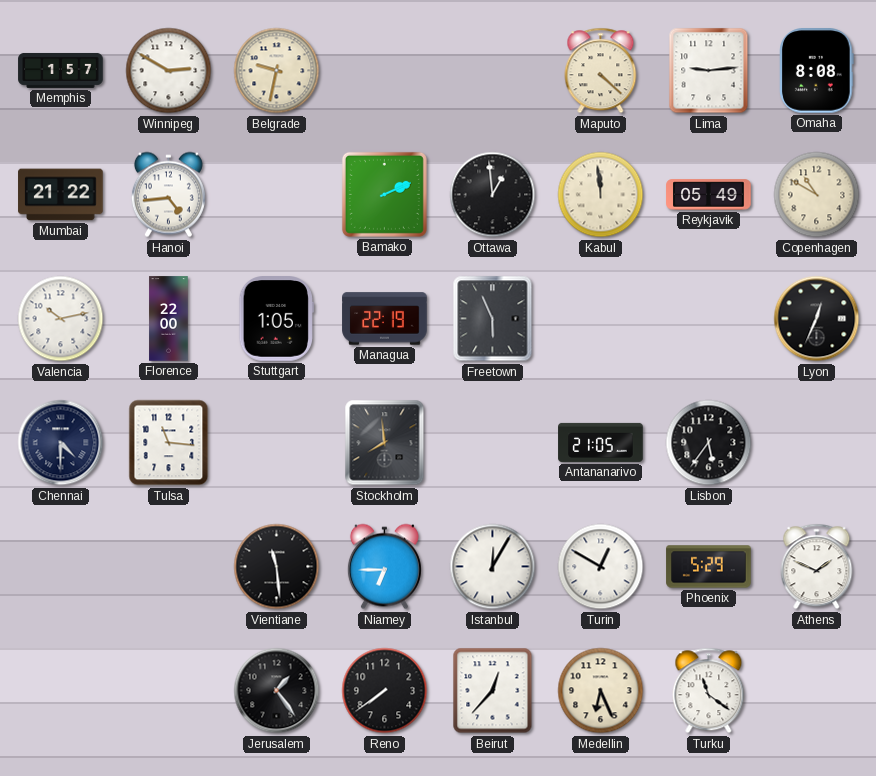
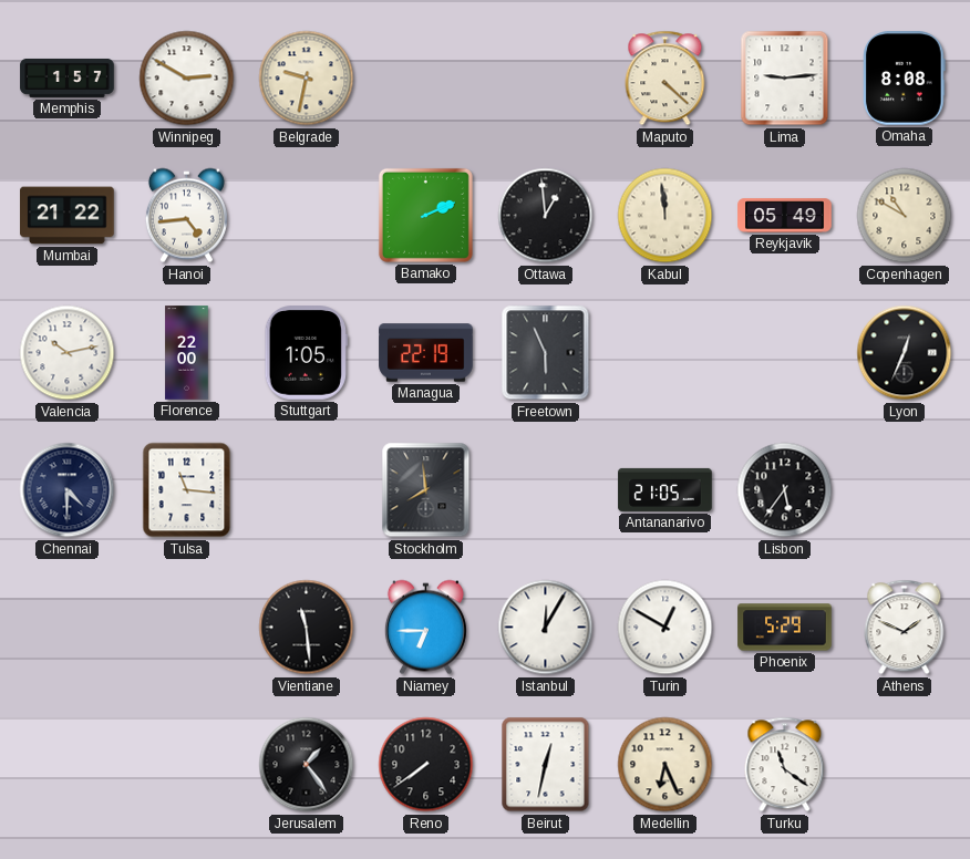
Beirut: 12:37 -> 12:32
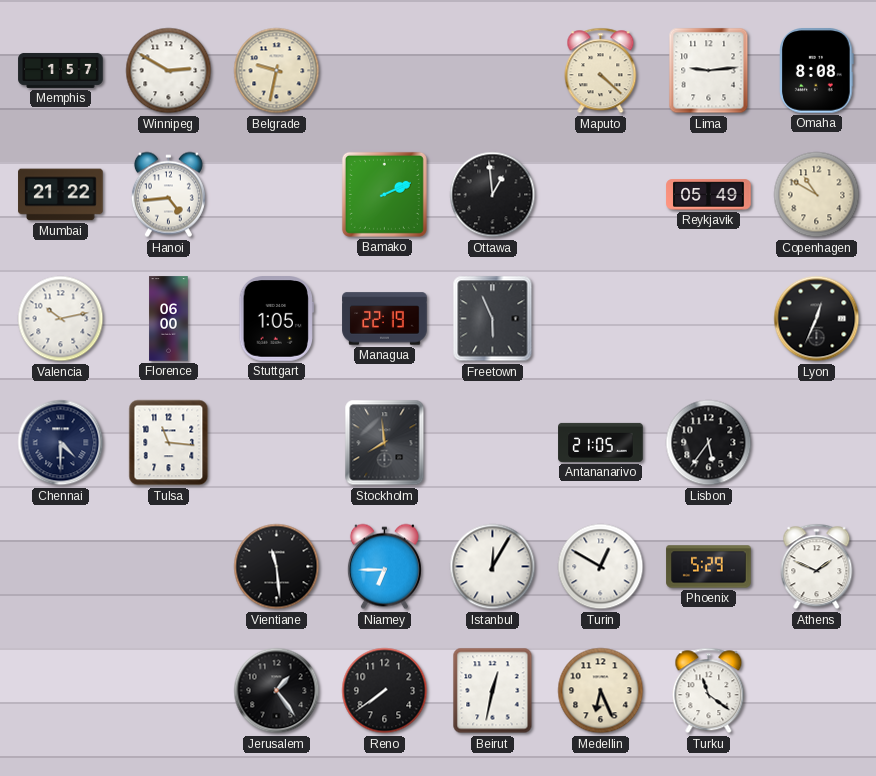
Kabul: 11:59 -> none
Florence: 22:00 -> 06:00
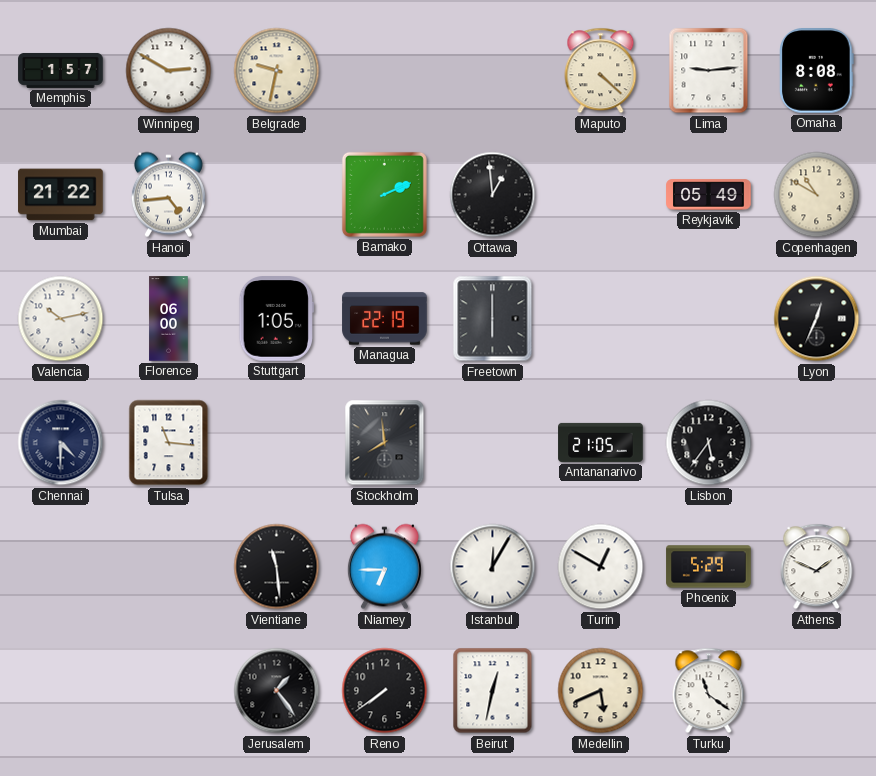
Freetown: 5:56 -> 6:00
Medellin: 6:26 -> 5:41
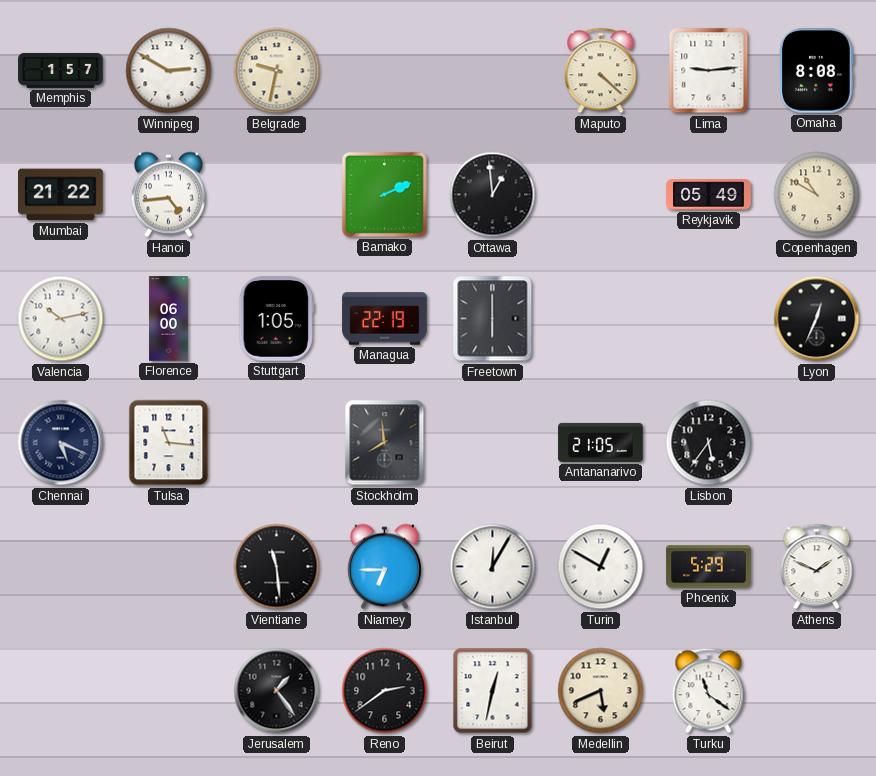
Chennai: 4:30 -> 5:19
Reno: 7:39 -> 2:39
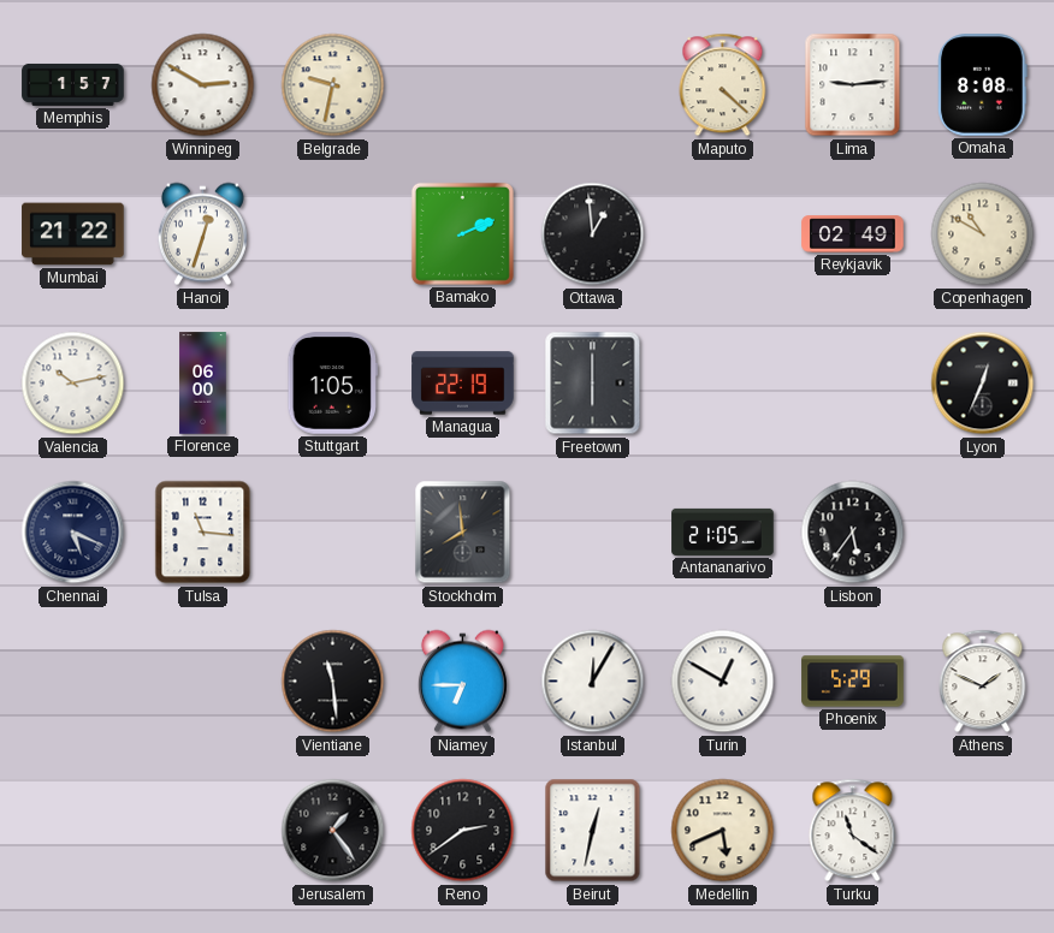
Hanoi: 4:44 -> 12:33
Reykjavik: 05:49 -> 02:49
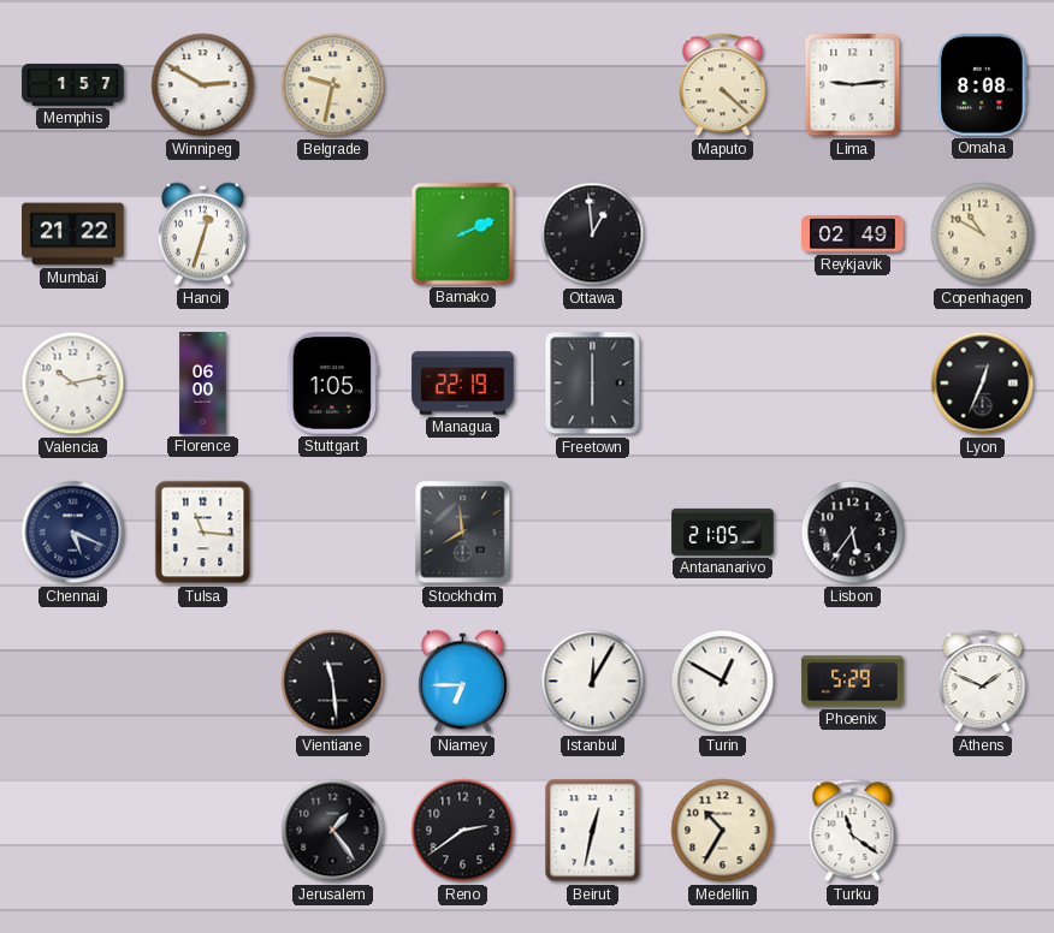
Medellin: 5:41 -> 10:35
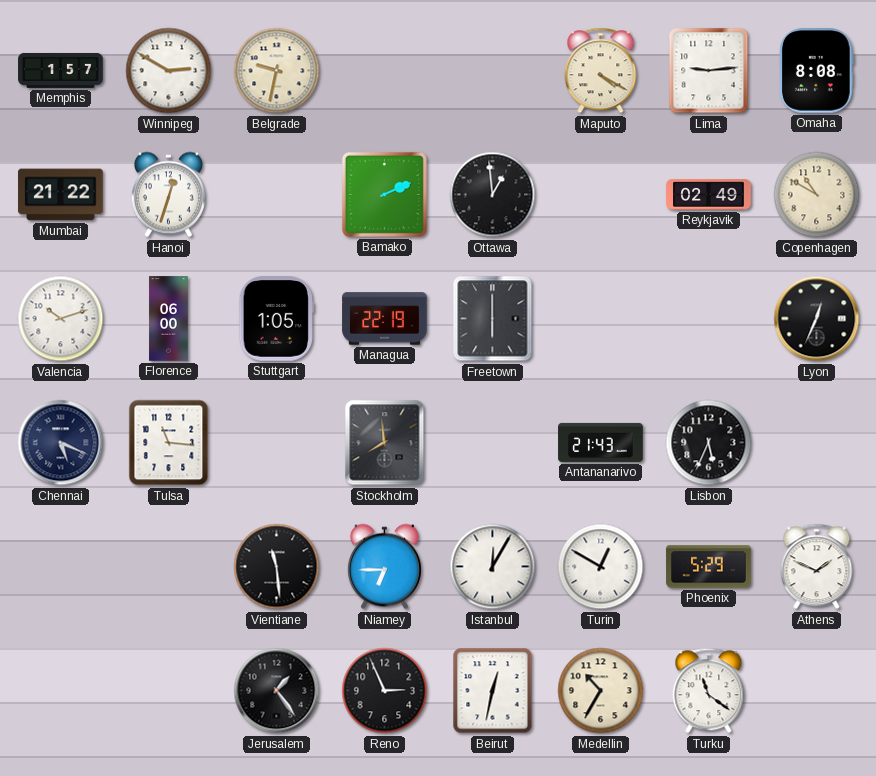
Maputo: 4:22 -> 4:20
Valencia: 10:13 -> 10:12
Antananarivo: 21:05 -> 21:43
Lisbon: 5:36 -> 5:34
Reno: 2:39 -> 2:56
